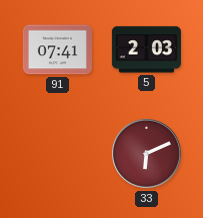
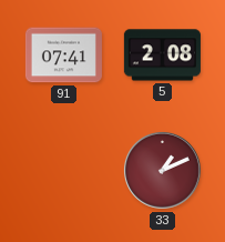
5: 2:03 -> 2:08
33: 6:11 -> 1:11
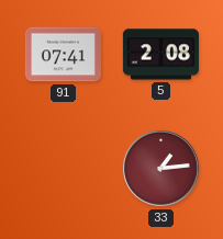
33: 1:11 -> 1:14
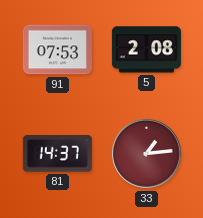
91: 07:41 -> 07:53
81: none -> 14:37
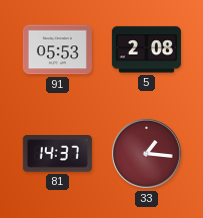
91: 07:53 -> 05:53
33: 1:14 -> 1:16
